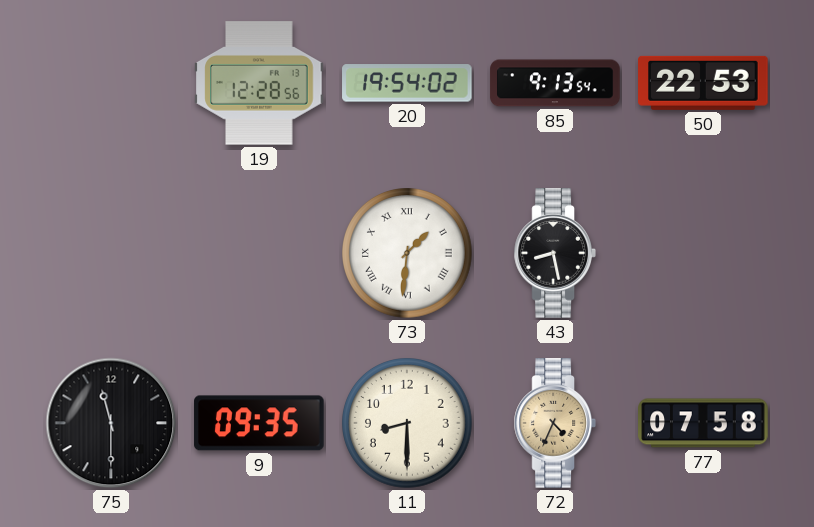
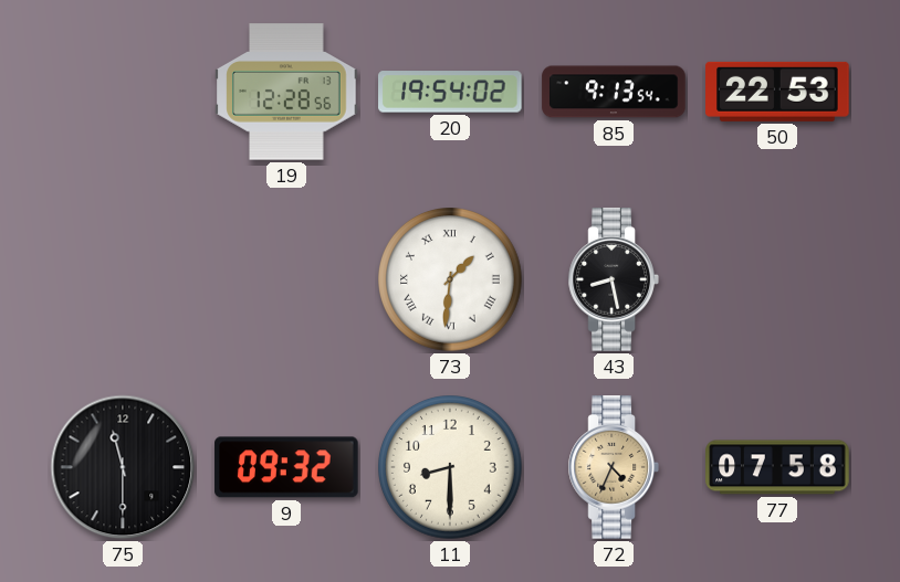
9: 09:35 -> 09:32
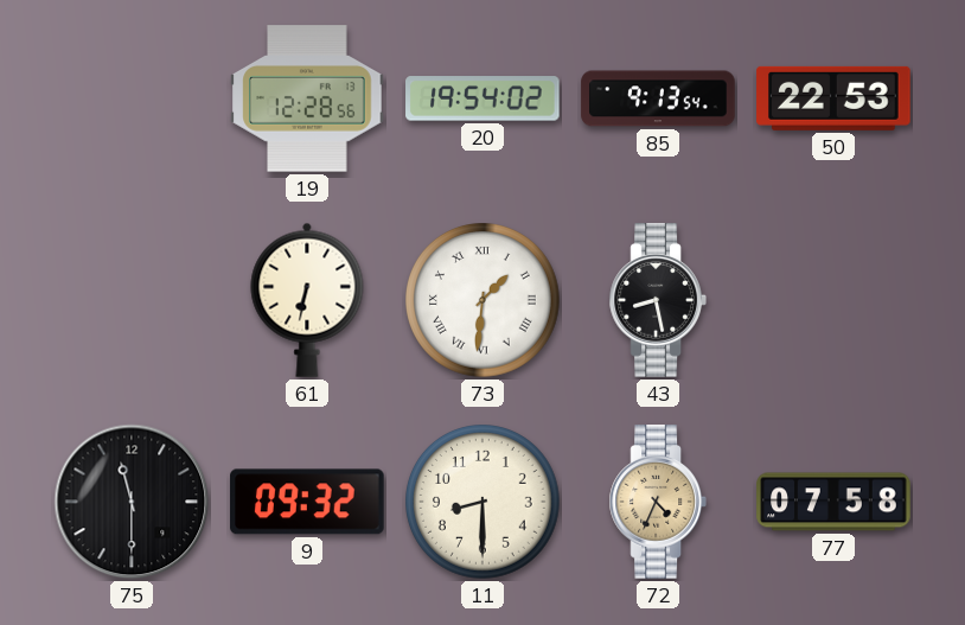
61: none -> 6:32
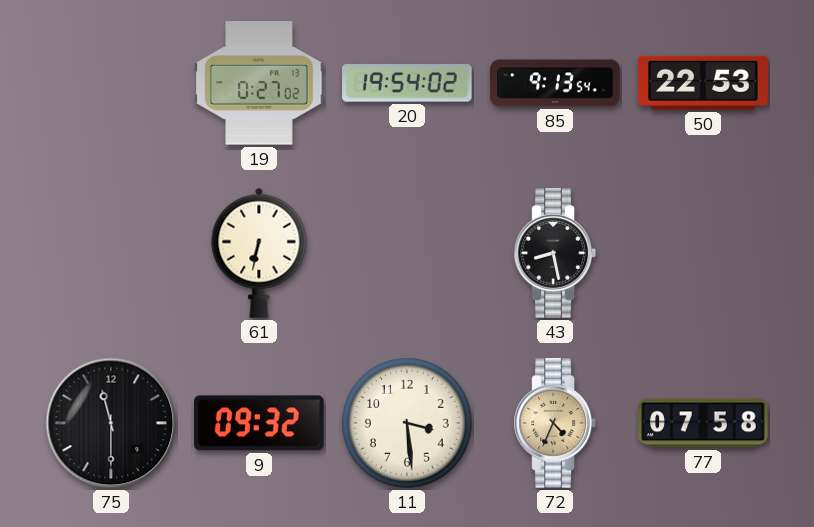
19: 12:28 -> 0:27
73: 1:31 -> none
11: 8:30 -> 3:29
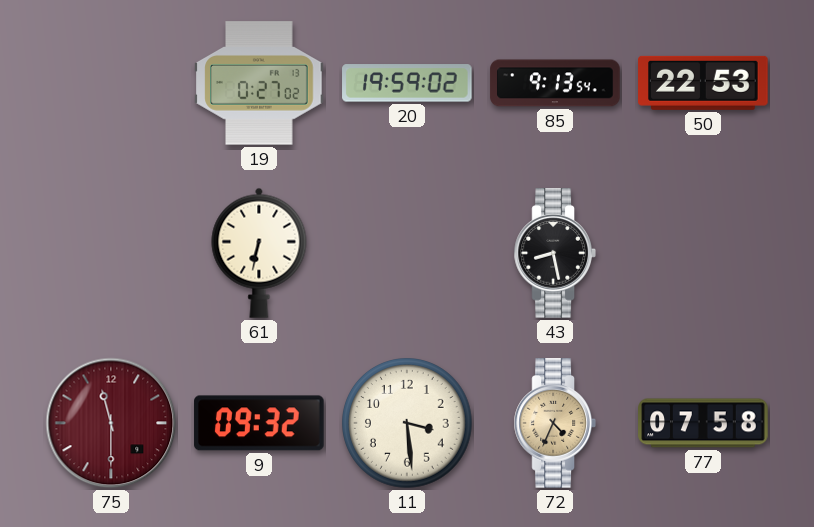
20: 19:54 -> 19:59
75 dial: black -> burgundy
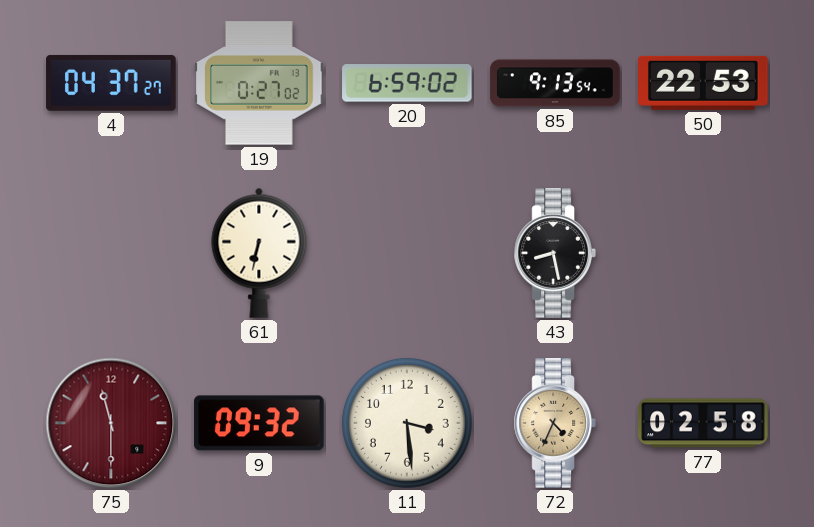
4: none -> 04:37
20: 19:59 -> 6:59
77: 07:58 -> 02:58
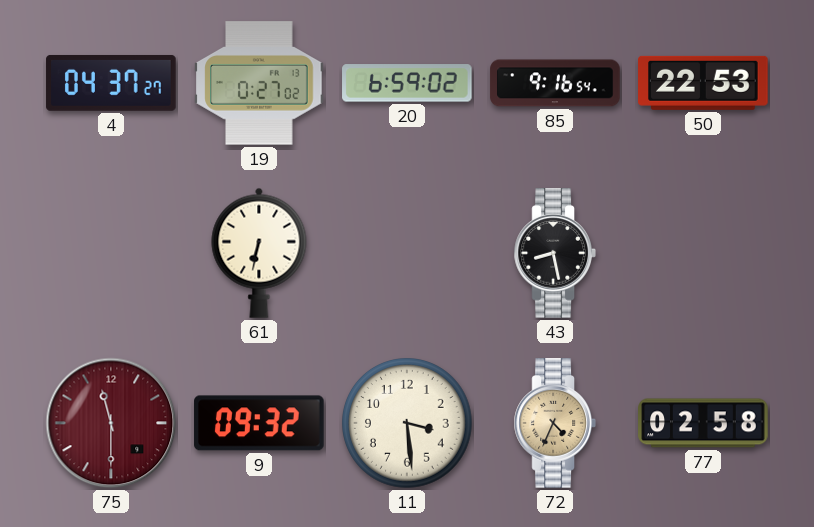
85: 9:13 -> 9:16
